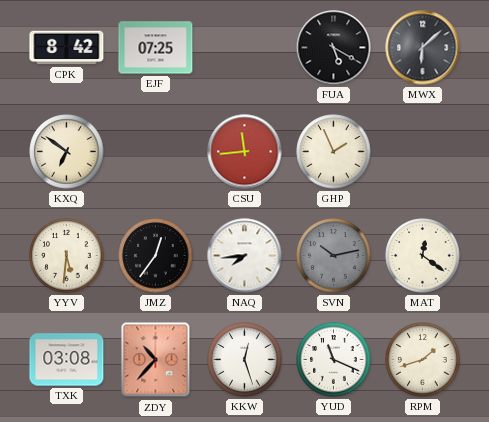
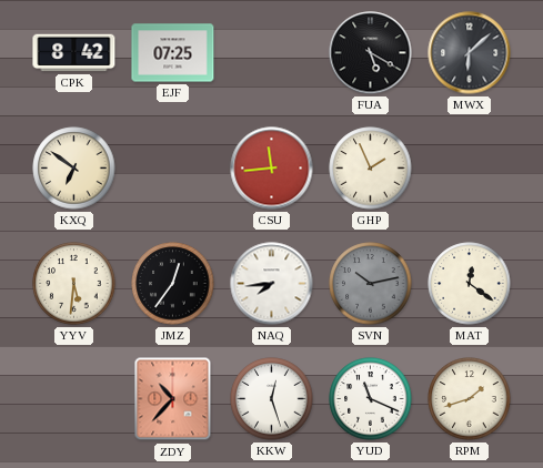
TXK: 03:08 -> none
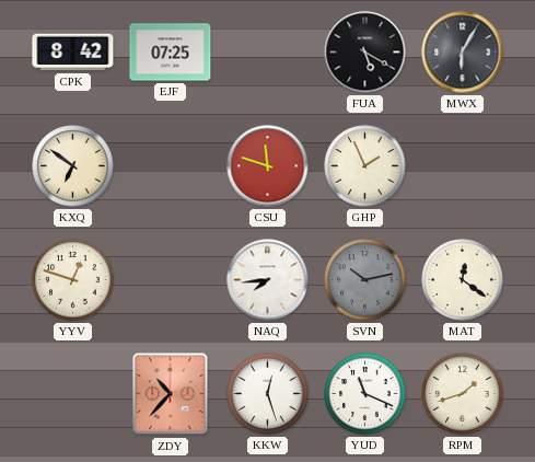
MWX: 6:08 -> 6:05
CSU: 11:44 -> 11:48
YYV: 5:31 -> 12:48
JMZ: 12:36 -> none
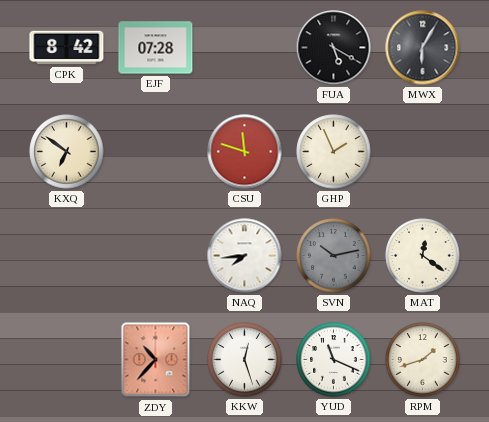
EJF: 07:25 -> 07:28
YYV: 12:48 -> none
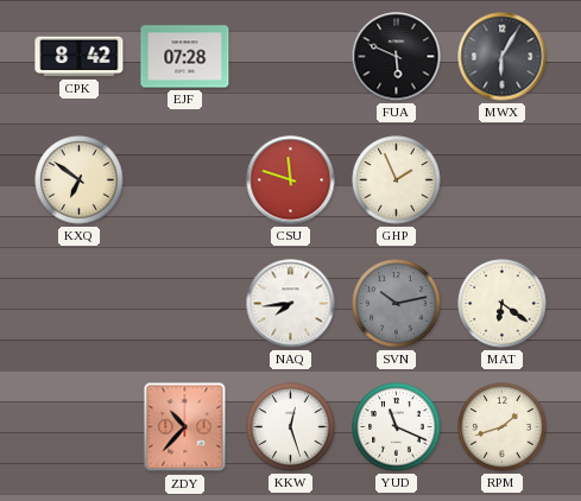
FUA: 5:20 -> 5:49
MAT: 12:21 -> 6:21
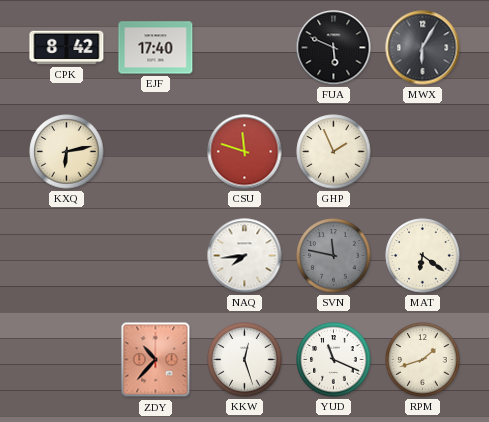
EJF: 07:28 -> 17:40
KXQ: 6:51 -> 6:13
SVN: 10:13 -> 11:47
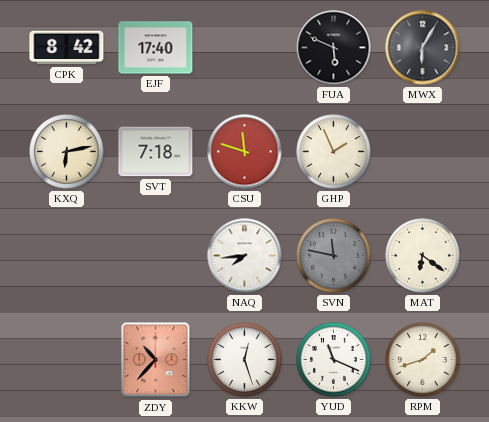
SVT: none -> 7:18
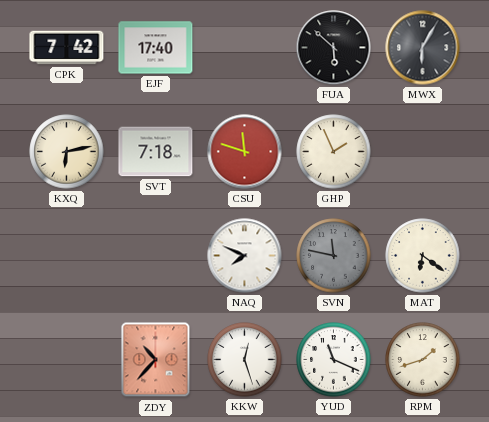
CPK: 8:42 -> 7:42
FUA: 5:49 -> 5:52
NAQ: 7:44 -> 7:49
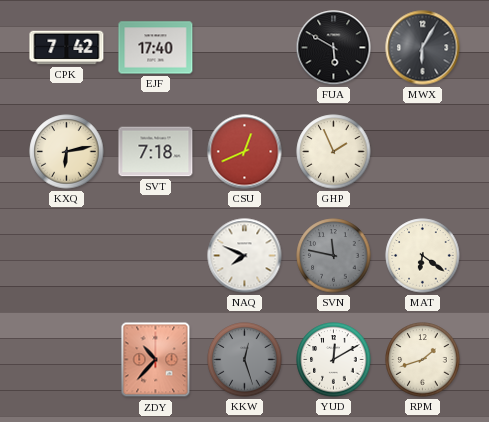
FUA: 5:52 -> 5:50
CSU: 11:48 -> 12:41
KKW dial: white -> grey
YUD: 11:19 -> 12:10
